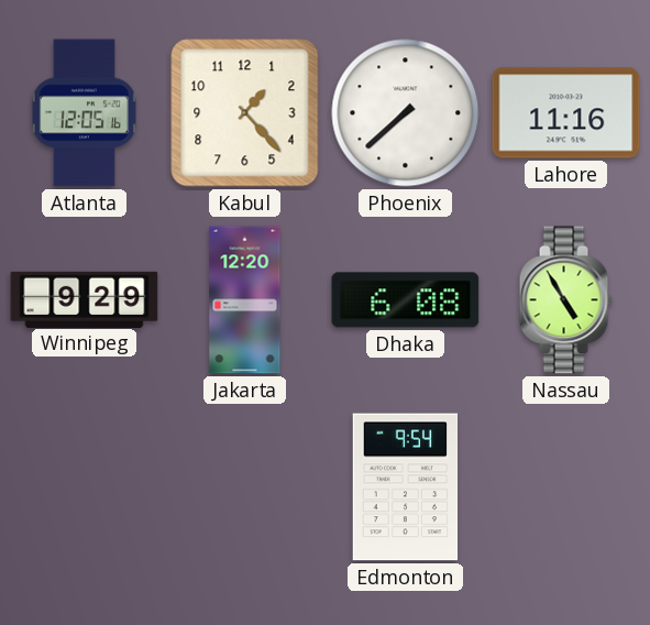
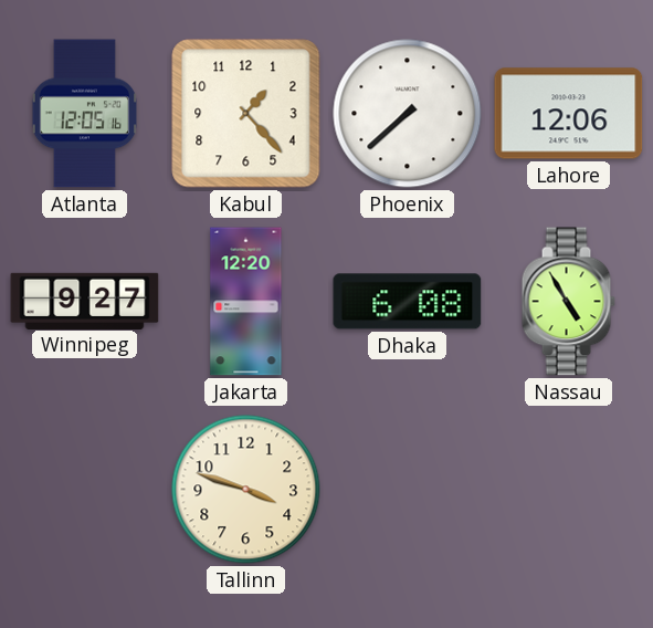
Lahore: 11:16 -> 12:06
Winnipeg: 9:29 -> 9:27
Tallinn: none -> 3:48
Edmonton: 9:54 -> none
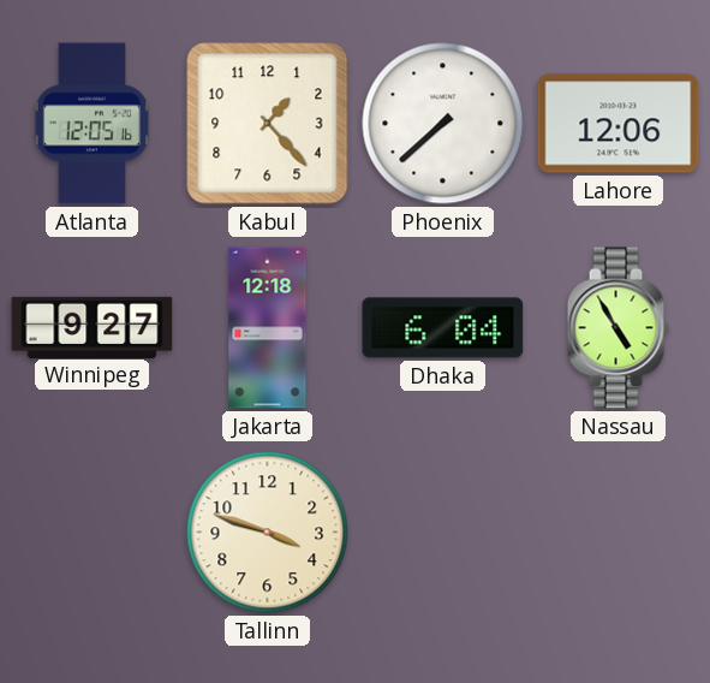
Jakarta: 12:20 -> 12:18
Dhaka: 6:08 -> 6:04
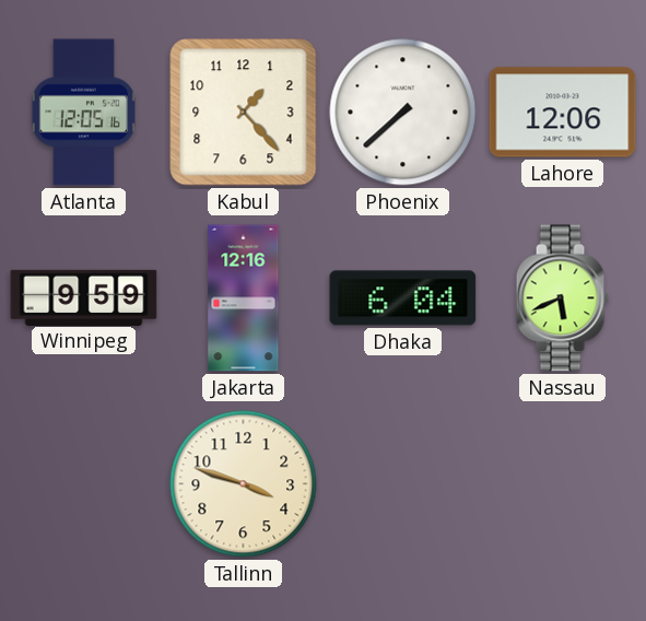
Winnipeg: 9:27 -> 9:59
Jakarta: 12:18 -> 12:16
Nassau: 4:55 -> 5:41
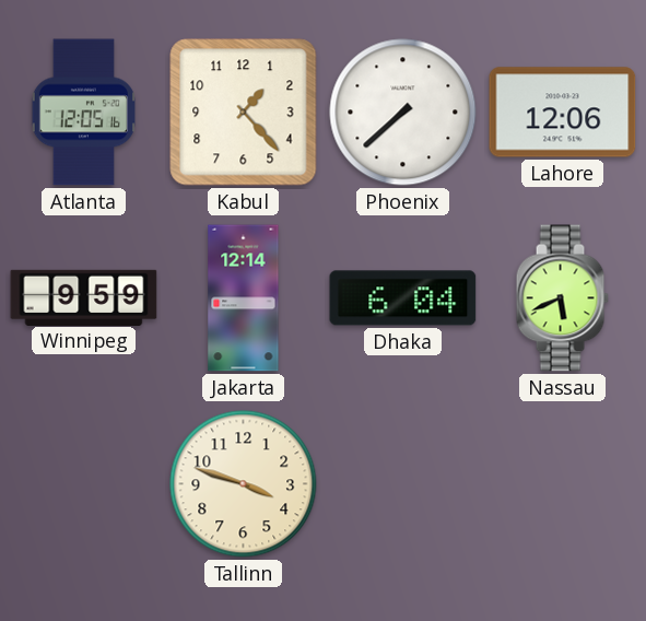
Jakarta: 12:16 -> 12:14
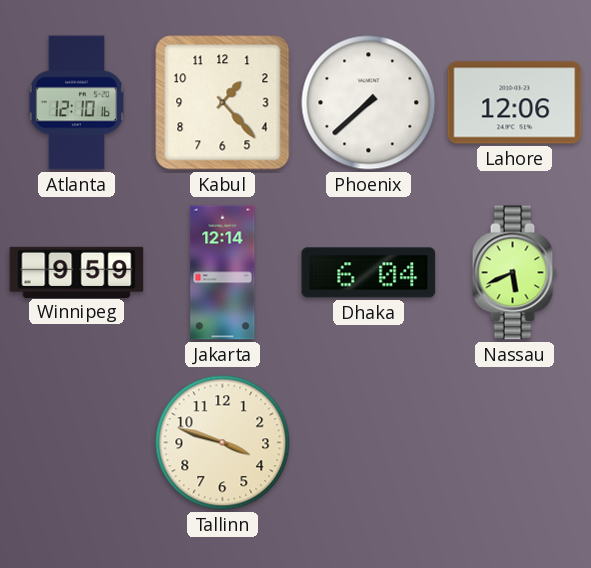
Atlanta: 12:05 -> 12:10
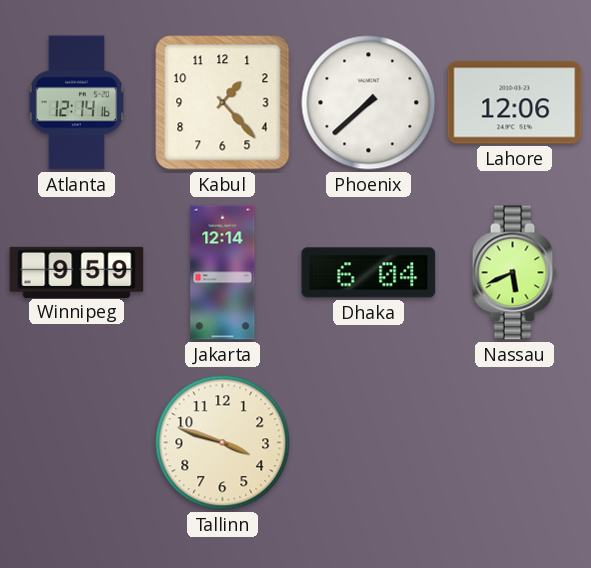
Atlanta: 12:10 -> 12:14
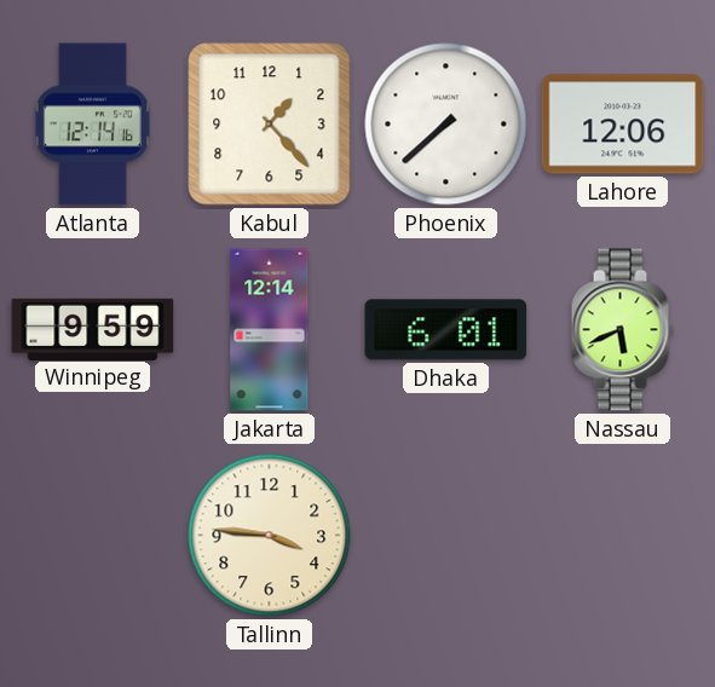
Dhaka: 6:04 -> 6:01
Tallinn: 3:48 -> 3:46
